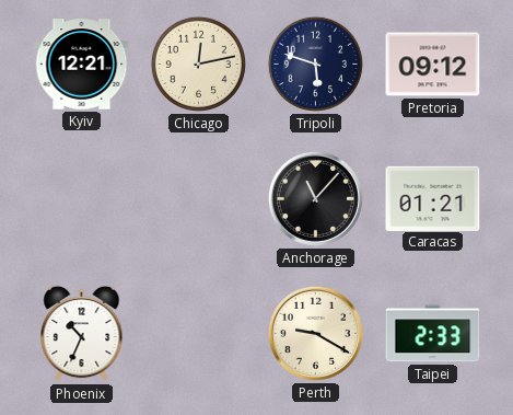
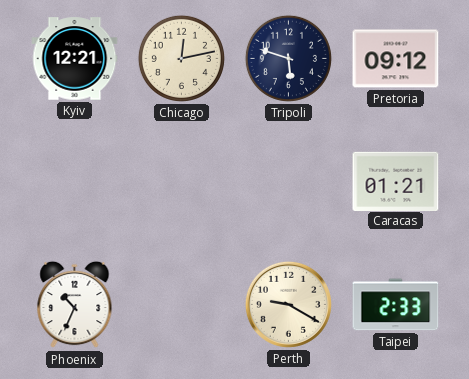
Anchorage: 11:07 -> none
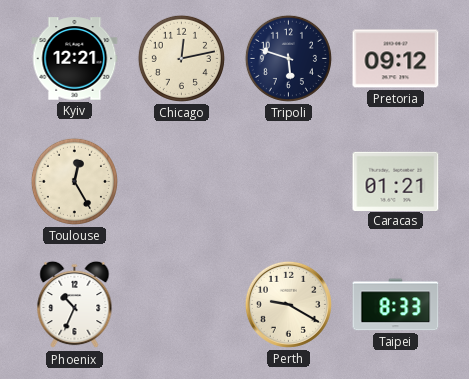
Toulouse: none -> 12:25
Taipei: 2:33 -> 8:33
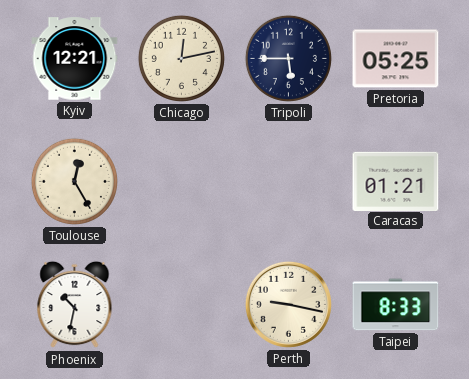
Tripoli: 5:48 -> 5:45
Pretoria: 09:12 -> 05:25
Phoenix: 10:34 -> 10:32
Perth: 9:20 -> 9:17
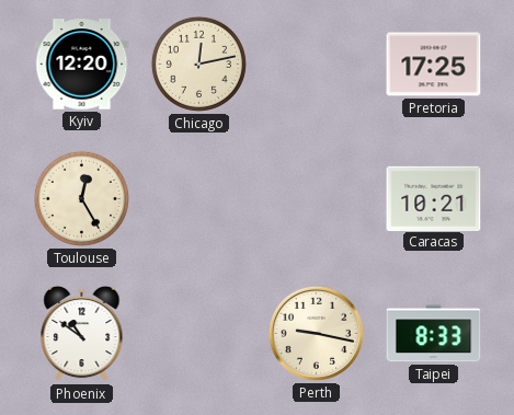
Kyiv: 12:21 -> 12:20
Tripoli: 5:45 -> none
Pretoria: 05:25 -> 17:25
Caracas: 01:21 -> 10:21
Phoenix: 10:32 -> 10:51
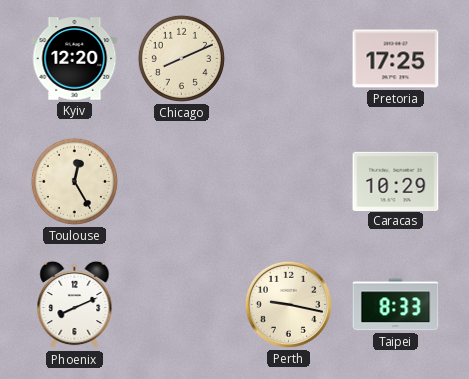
Chicago: 12:13 -> 8:11
Caracas: 10:21 -> 10:29
Phoenix: 10:51 -> 8:11
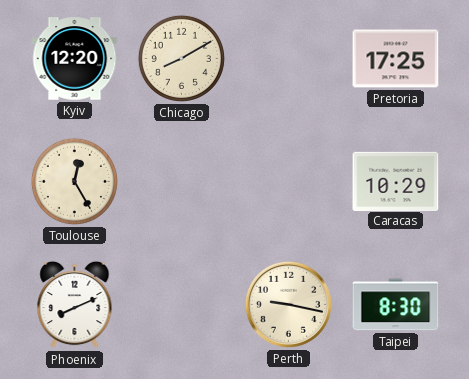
Chicago: 8:11 -> 8:10
Taipei: 8:33 -> 8:30
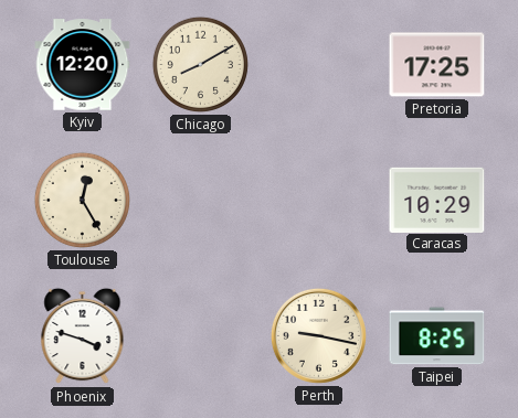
Phoenix: 8:11 -> 3:48
Taipei: 8:30 -> 8:25
